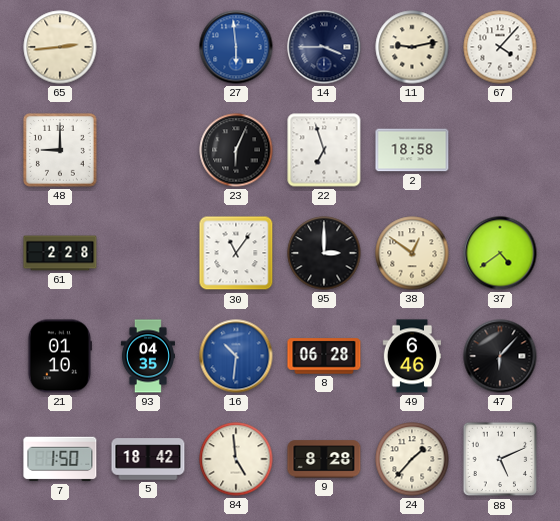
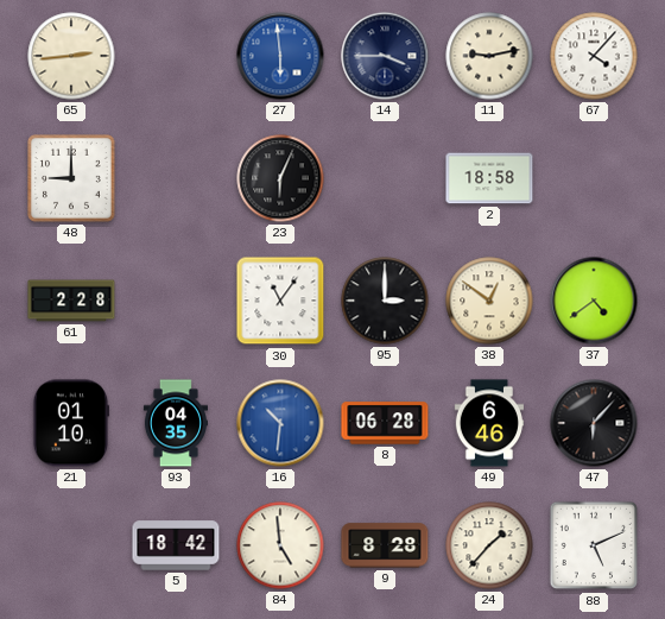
22: 6:57 -> none
7: 1:50 -> none
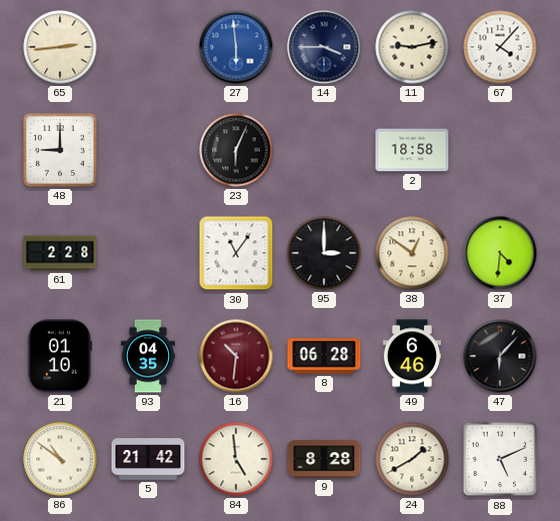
37: 4:39 -> 4:31
16 dial: blue -> burgundy
86: none -> 10:51
5: 18:42 -> 21:42
24: 1:37 -> 1:40
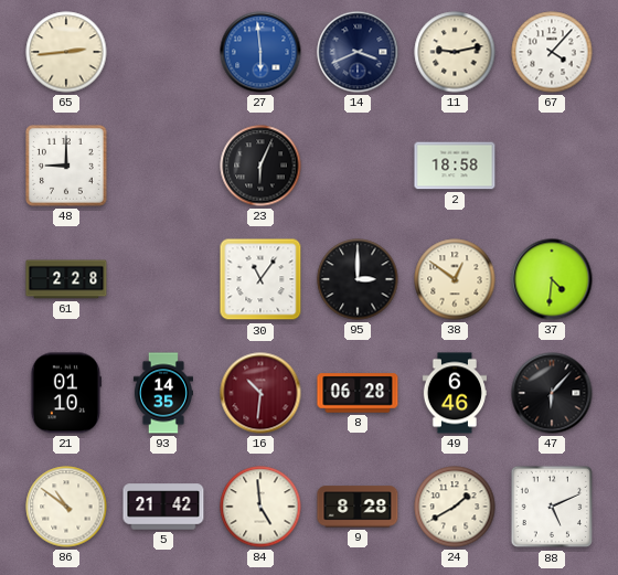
14: 3:45 -> 3:41
93: 04:35 -> 14:35
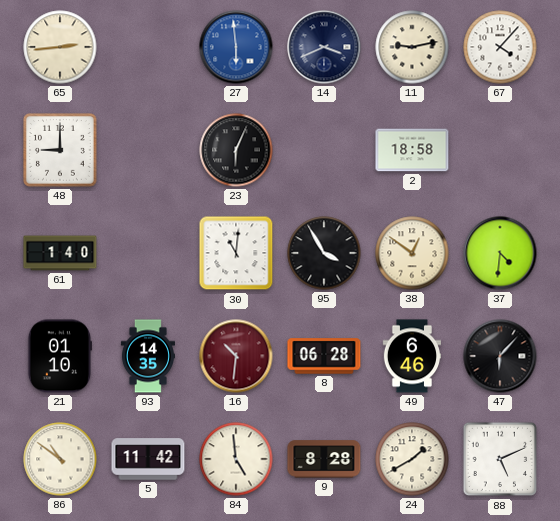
61: 2:28 -> 1:40
30: 11:06 -> 11:01
95: 3:00 -> 3:55
5: 21:42 -> 11:42
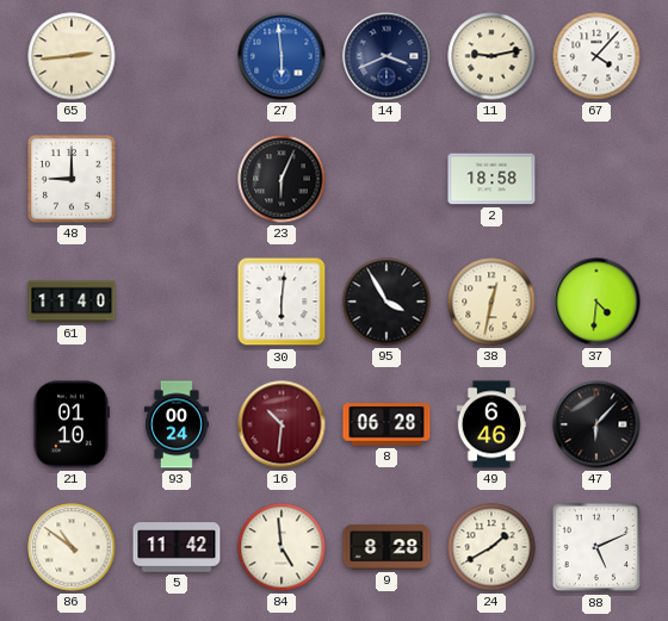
61: 1:40 -> 11:40
30: 11:01 -> 6:01
38: 12:51 -> 12:32
93: 14:35 -> 00:24
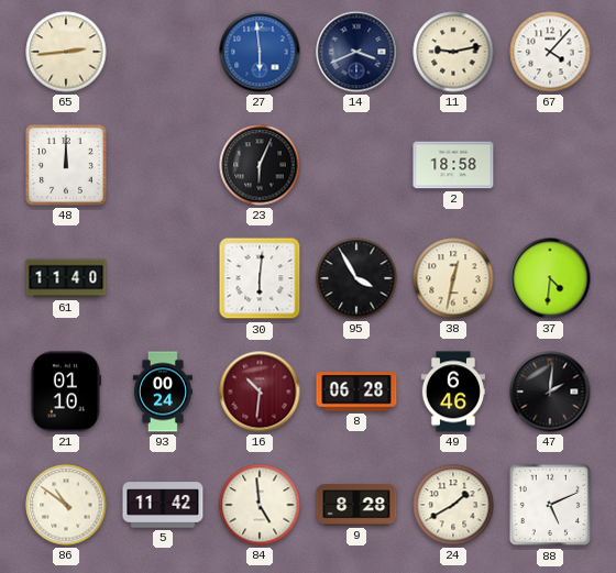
48: 9:00 -> 12:00
47: 6:07 -> 2:01
